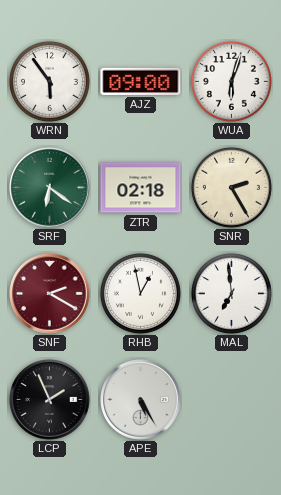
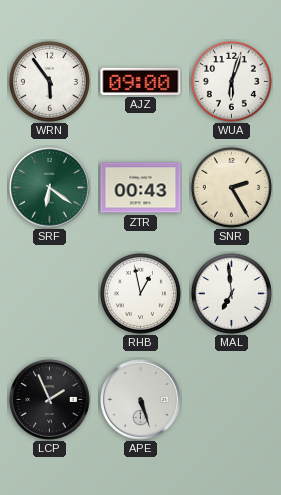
ZTR: 02:18 -> 00:43
SNF: 2:20 -> none
APE: 5:25 -> 5:27
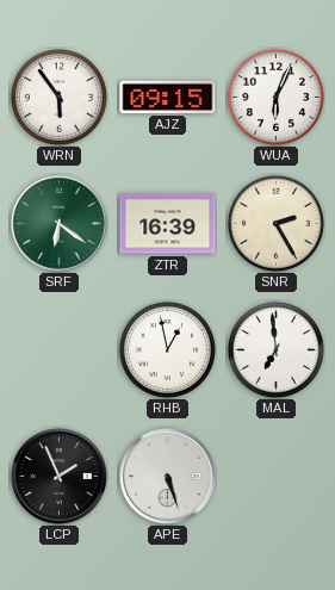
AJZ: 09:00 -> 09:15
WUA: 6:03 -> 6:04
ZTR: 00:43 -> 16:39
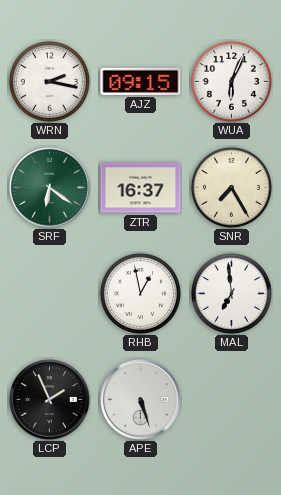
WRN: 5:54 -> 2:17
ZTR: 16:39 -> 16:37
SNR: 2:25 -> 7:25
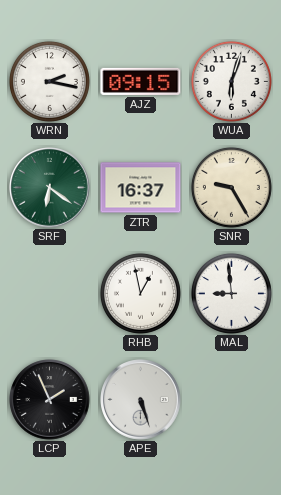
WUA: 6:04 -> 6:03
SNR: 7:25 -> 9:25
MAL: 6:59 -> 8:59
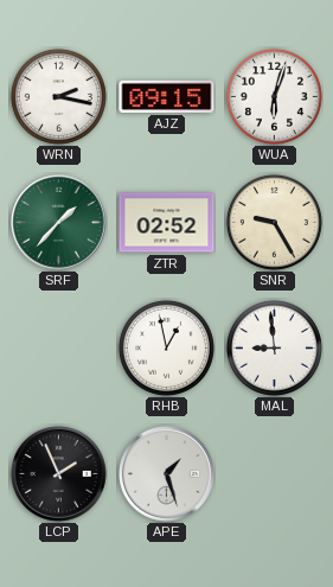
SRF: 6:21 -> 1:37
ZTR: 16:37 -> 02:52
APE: 5:27 -> 1:27
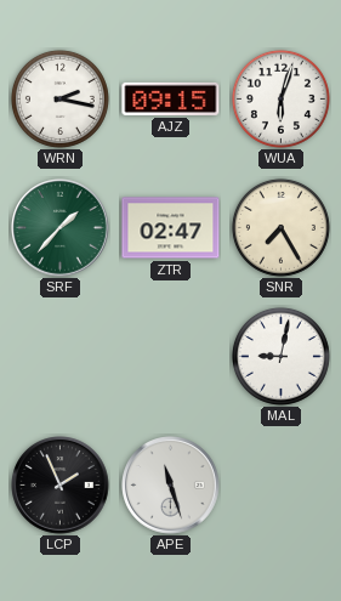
ZTR: 02:52 -> 02:47
SNR: 9:25 -> 7:25
RHB: 12:58 -> none
MAL: 8:59 -> 9:02
APE: 1:27 -> 11:27
